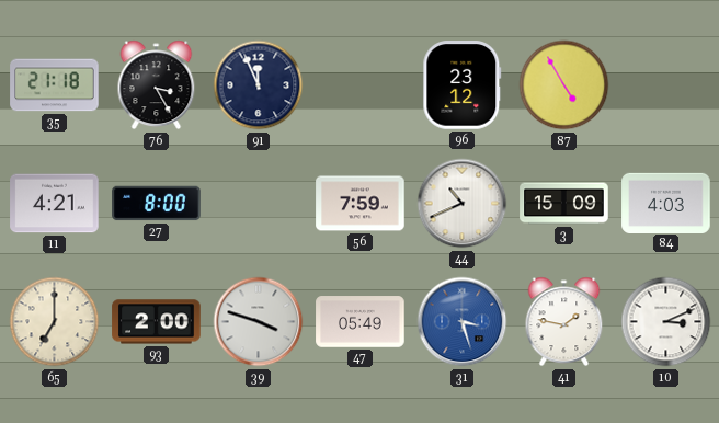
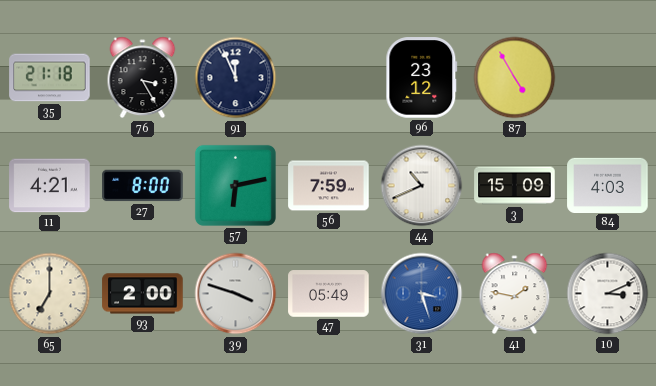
57: none -> 6:13
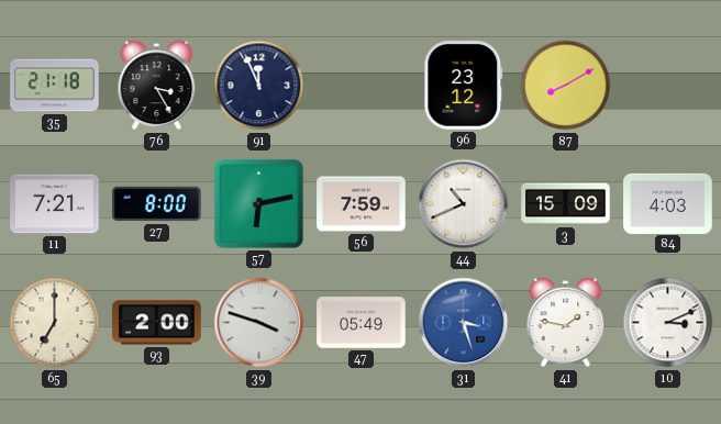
87: 4:55 -> 8:10
11: 4:21 -> 7:21
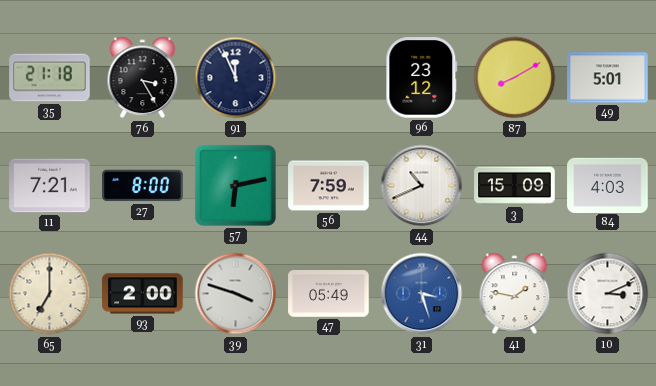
49: none -> 5:01
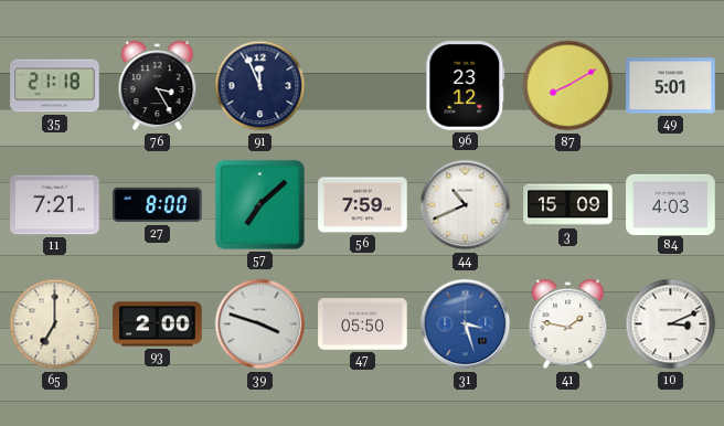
57: 6:13 -> 7:08
47: 05:49 -> 05:50
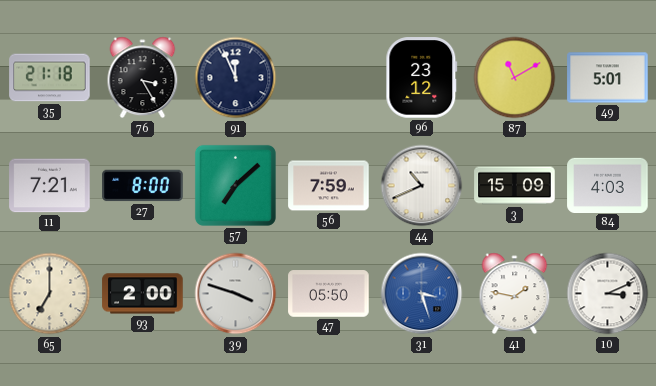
87: 8:10 -> 11:10
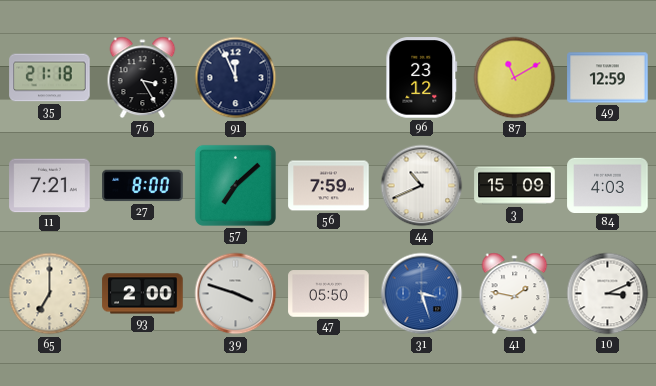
49: 5:01 -> 12:59
